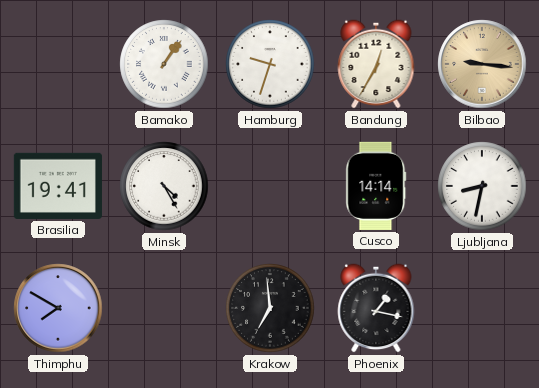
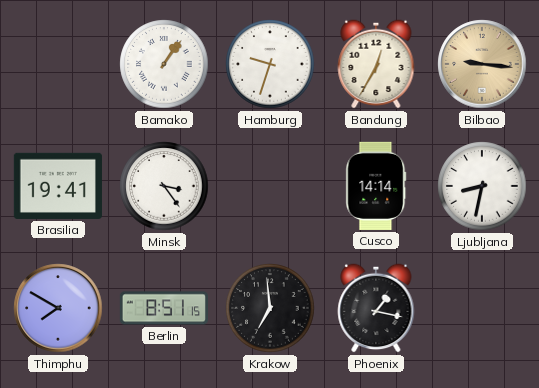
Minsk: 4:25 -> 3:24
Berlin: none -> 8:51
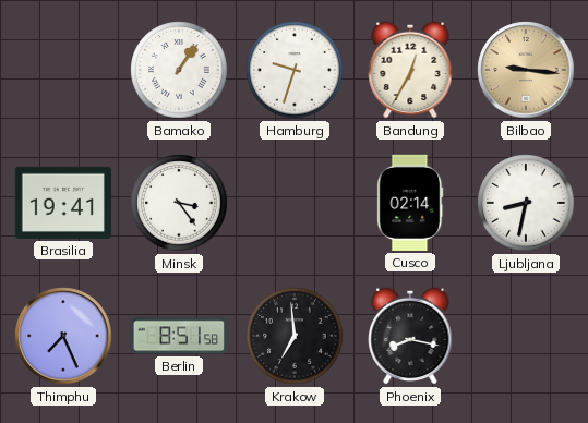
Cusco: 14:14 -> 02:14
Thimphu: 7:50 -> 7:26
Berlin: 8:51:15 -> 8:51:58
Phoenix: 1:17 -> 8:17
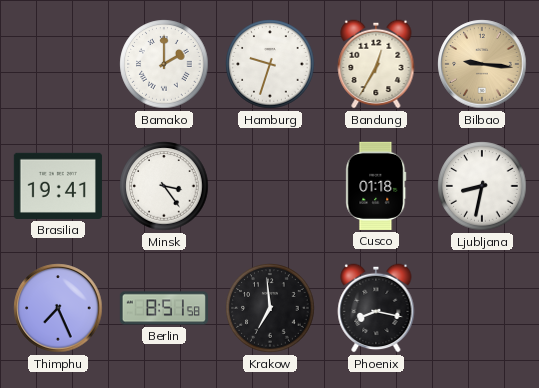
Bamako: 1:06 -> 2:00
Cusco: 02:14 -> 01:18
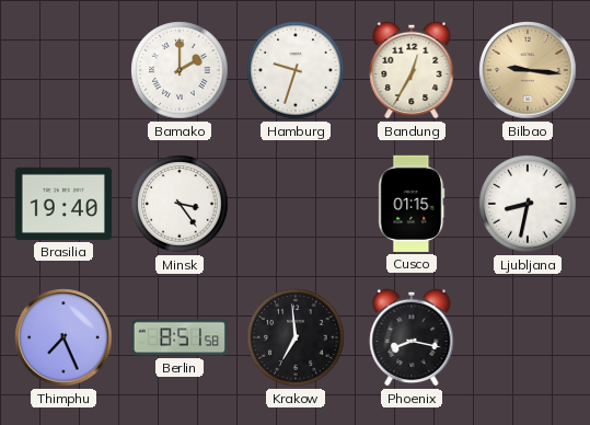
Brasilia: 19:41 -> 19:40
Cusco: 01:18 -> 01:15
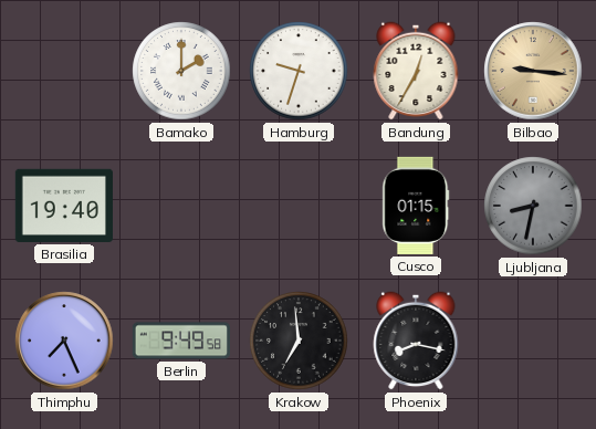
Minsk: 3:24 -> none
Ljubljana dial: white -> grey
Berlin: 8:51 -> 9:49
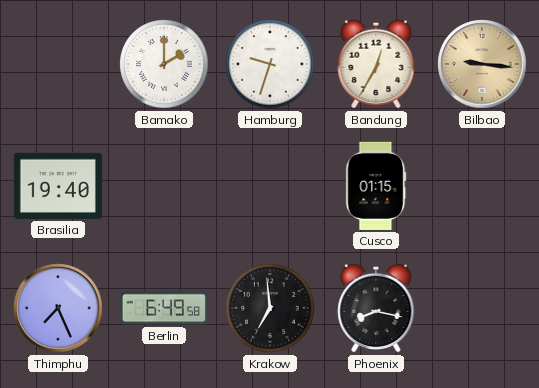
Ljubljana: 8:32 -> none
Berlin: 9:49 -> 6:49
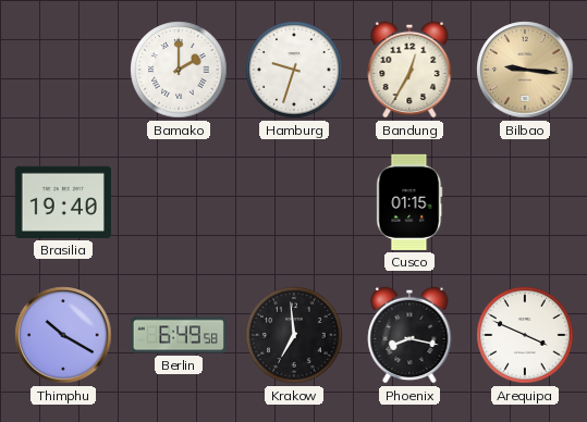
Thimphu: 7:26 -> 10:20
Arequipa: none -> 3:49
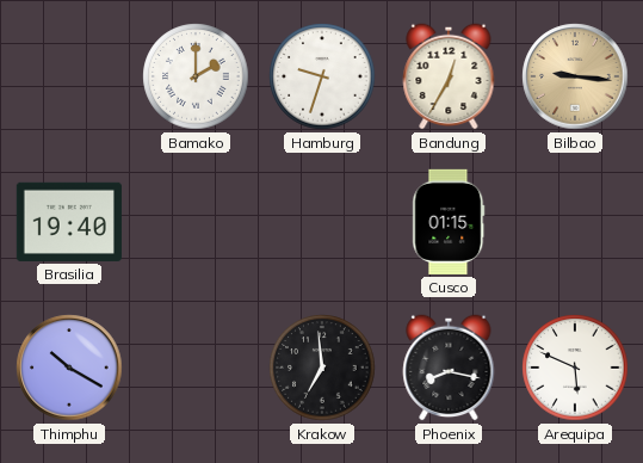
Berlin: 6:49 -> none
Arequipa: 3:49 -> 5:49
